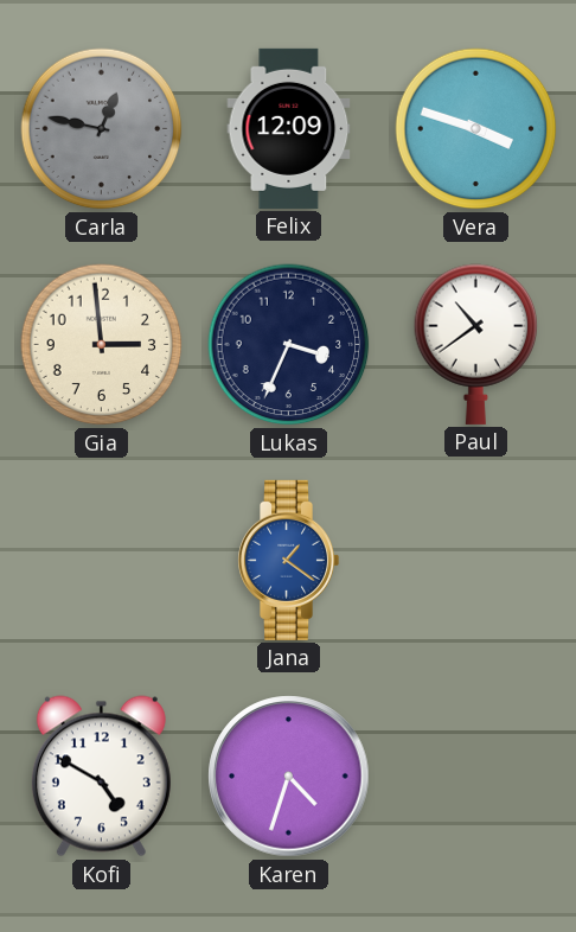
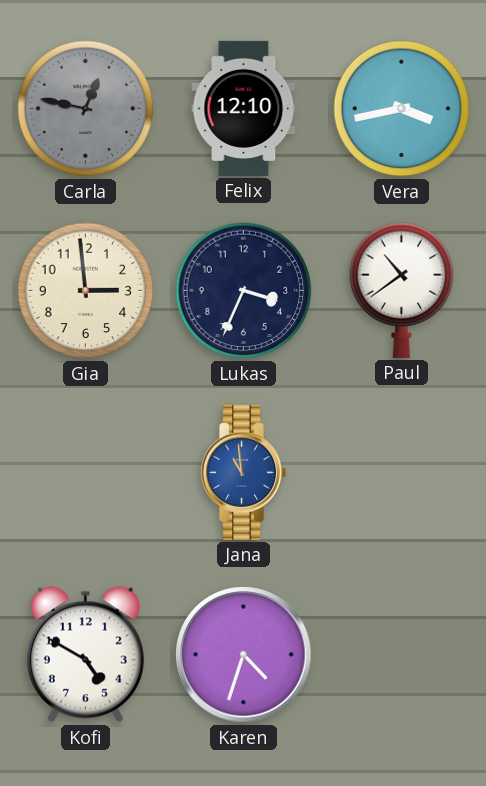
Felix: 12:09 -> 12:10
Vera: 3:48 -> 3:43
Jana: 1:21 -> 10:59
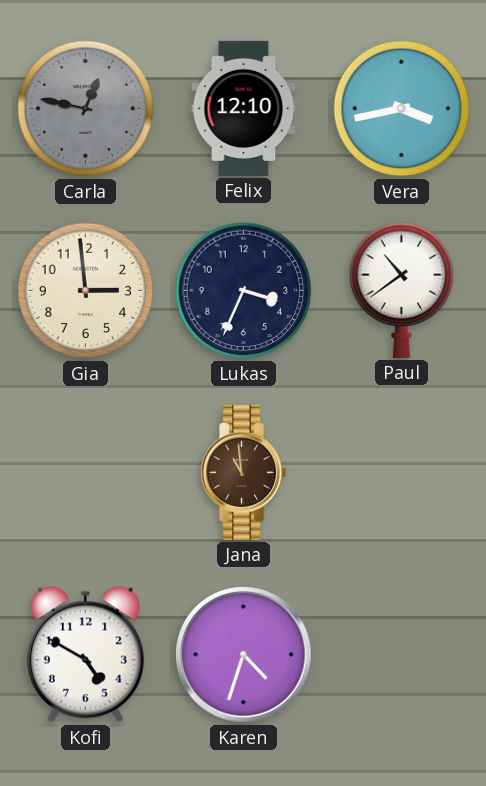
Jana dial: blue -> brown
